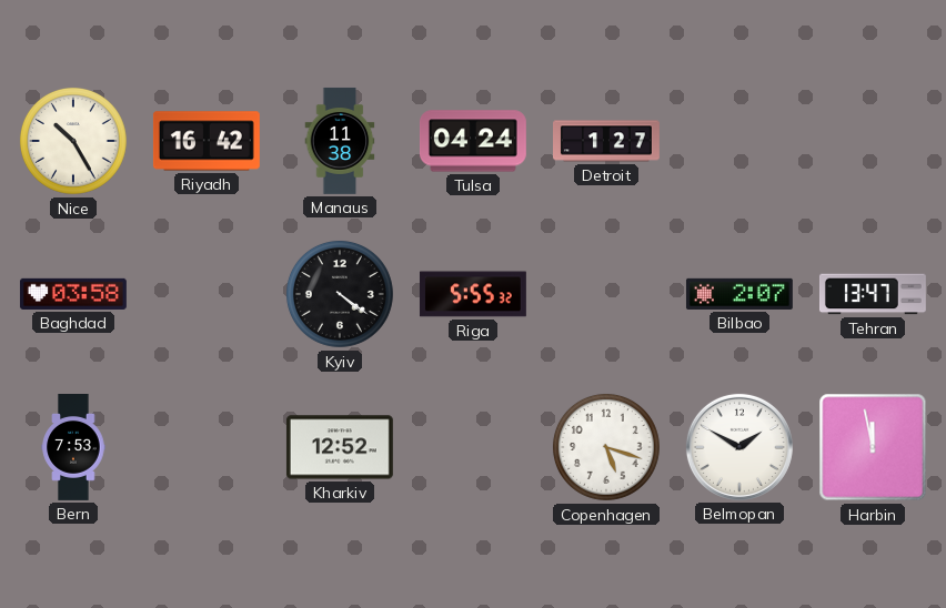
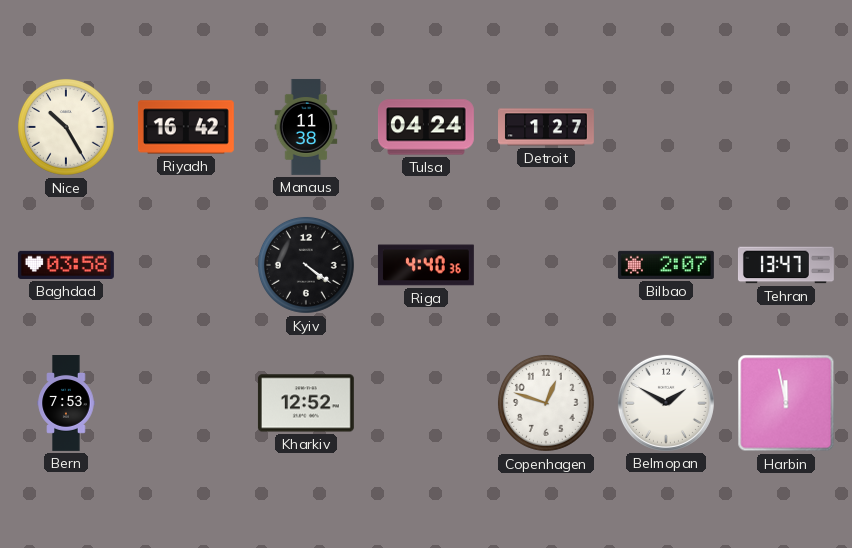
Riga: 5:55 -> 4:40
Copenhagen: 5:18 -> 12:48
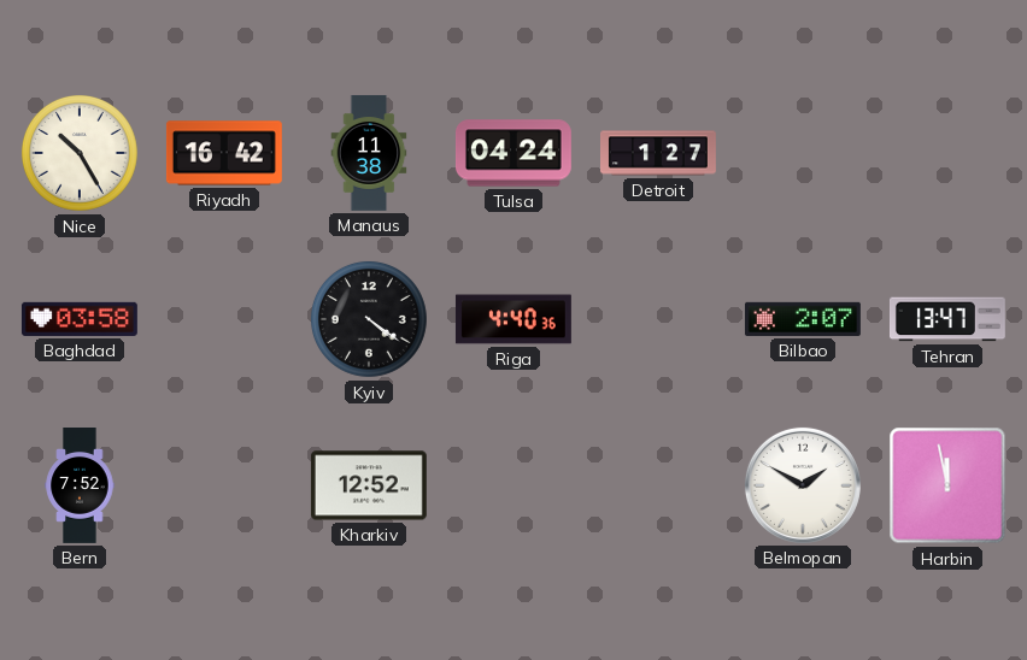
Bern: 7:53 -> 7:52
Copenhagen: 12:48 -> none
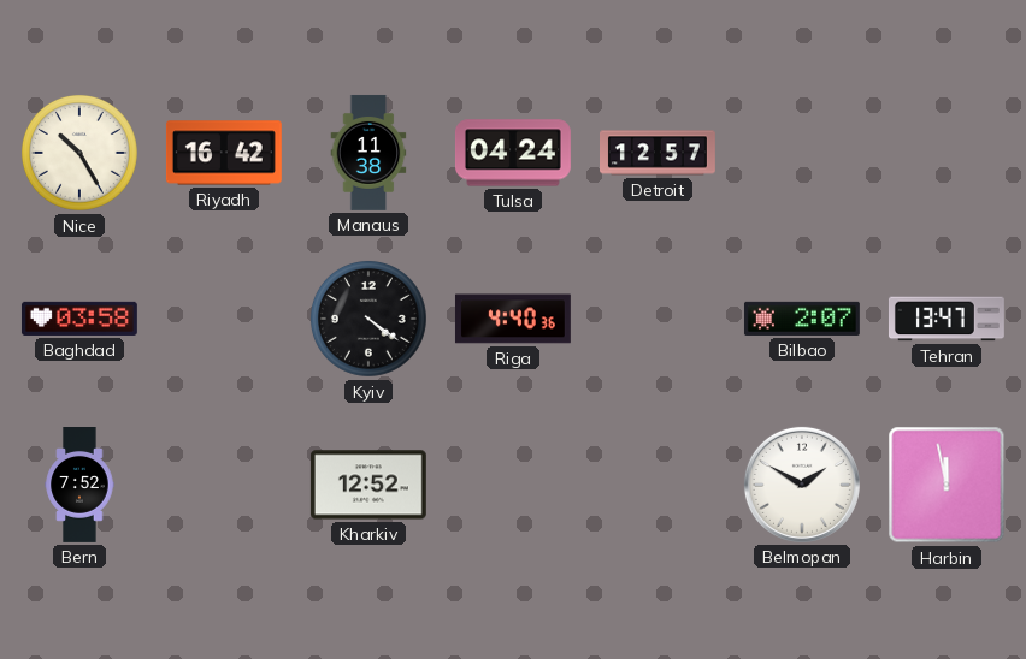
Detroit: 1:27 -> 12:57
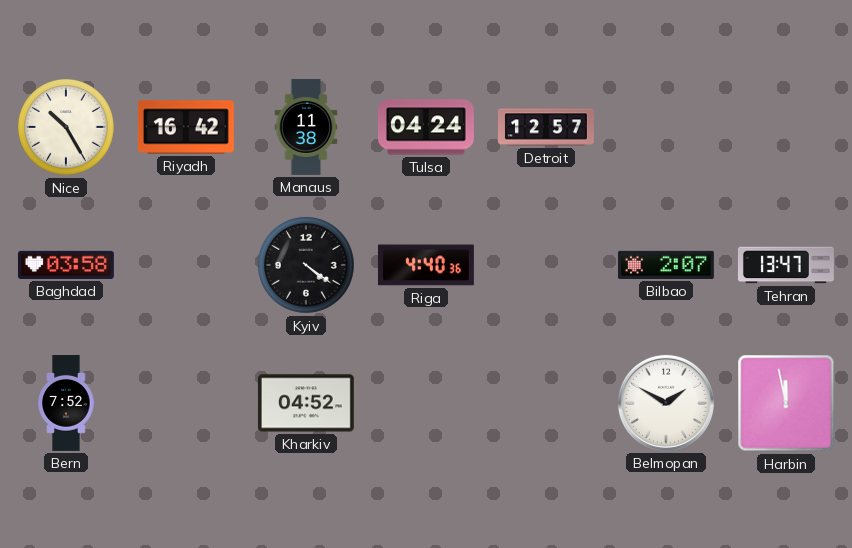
Kharkiv: 12:52 -> 04:52
